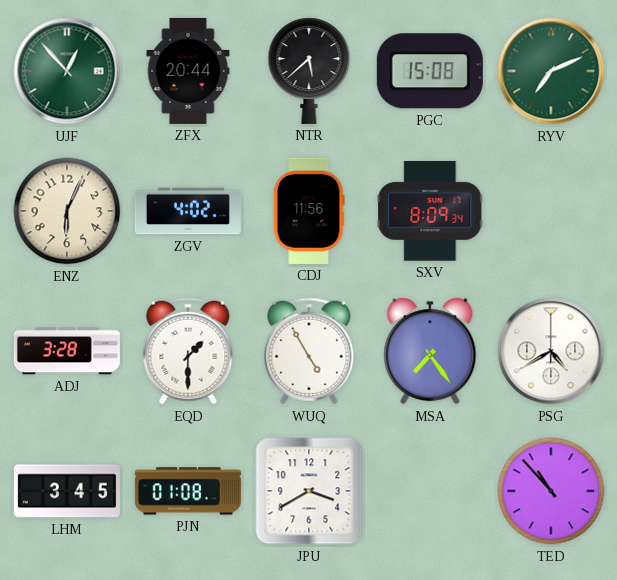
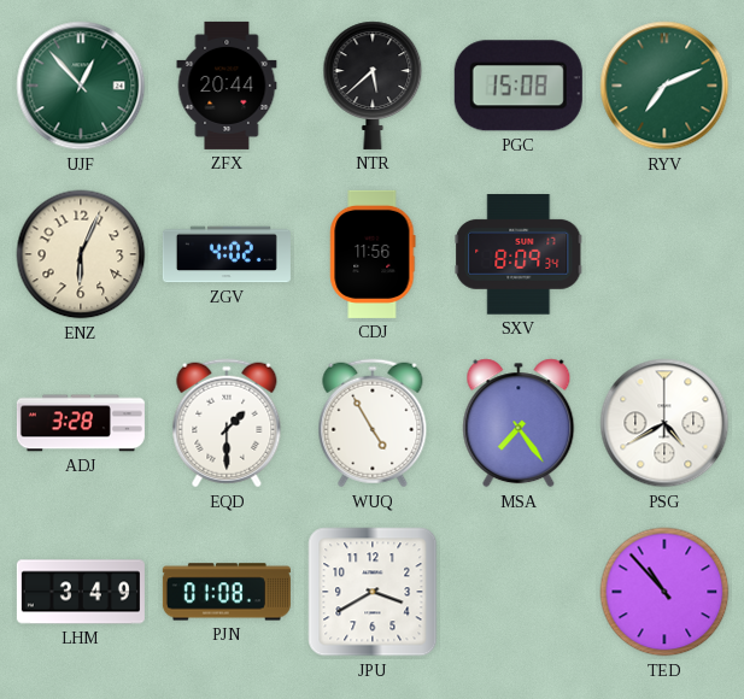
LHM: 3:45 -> 3:49
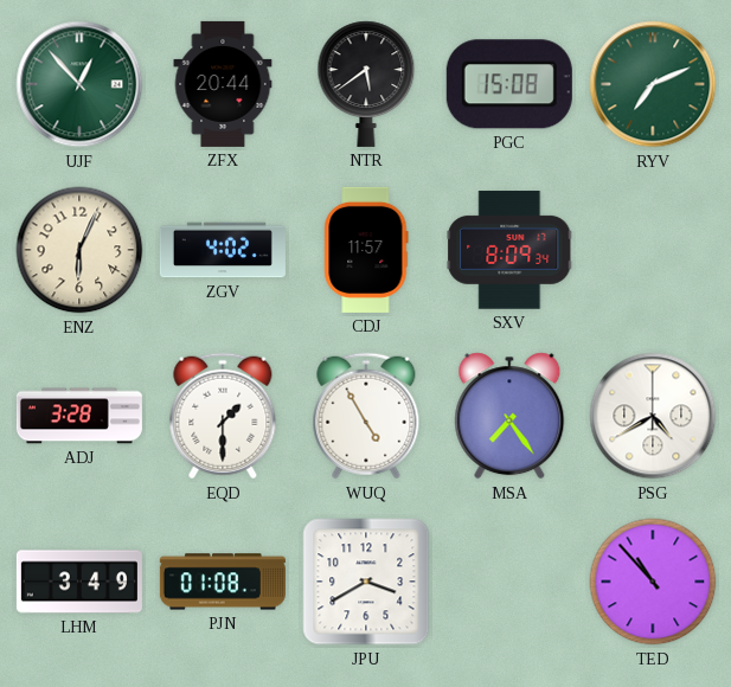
NTR: 5:38 -> 5:39
CDJ: 11:56 -> 11:57
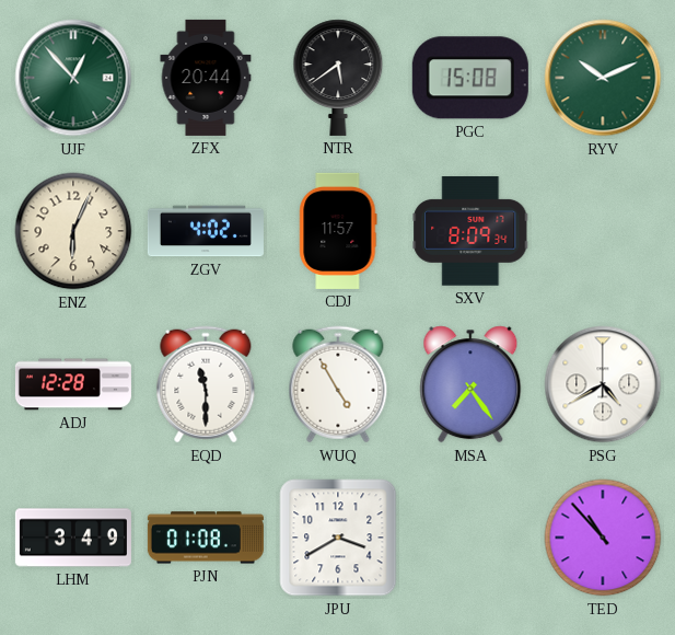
RYV: 7:11 -> 10:11
ADJ: 3:28 -> 12:28
EQD: 1:30 -> 11:30
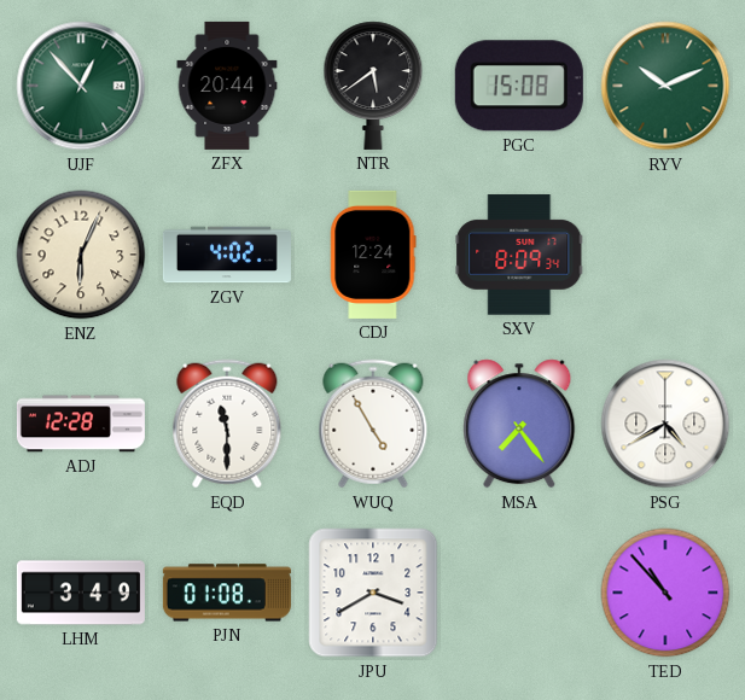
CDJ: 11:57 -> 12:24
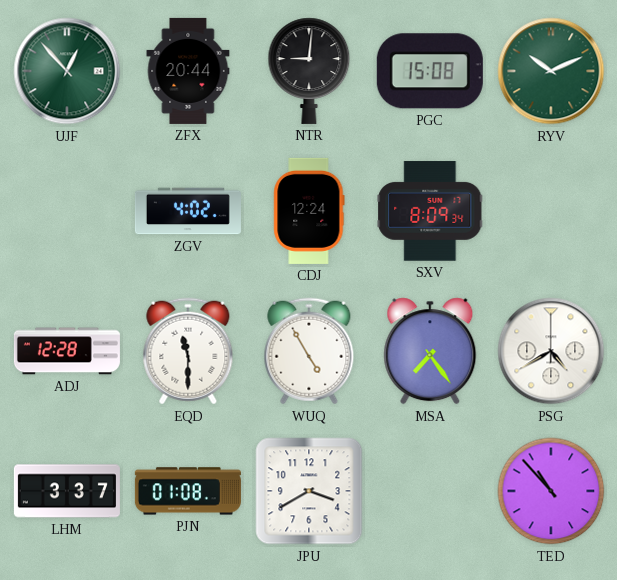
NTR: 5:39 -> 9:01
ENZ: 6:04 -> none
LHM: 3:49 -> 3:37
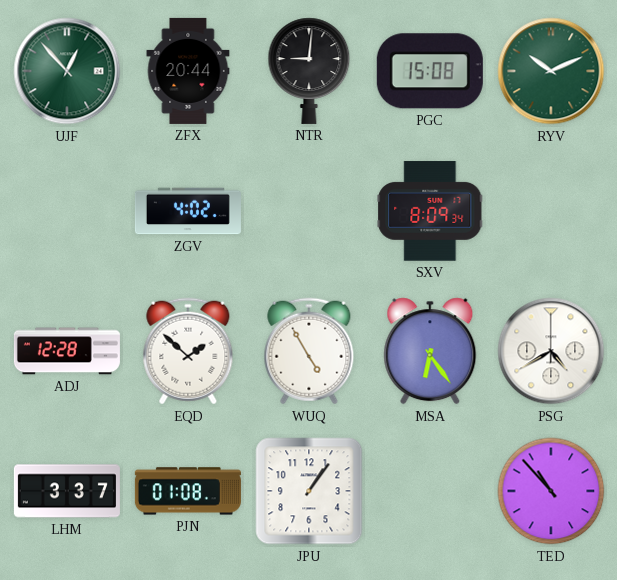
CDJ: 12:24 -> none
EQD: 11:30 -> 1:52
MSA: 7:24 -> 6:24
JPU: 3:40 -> 1:06
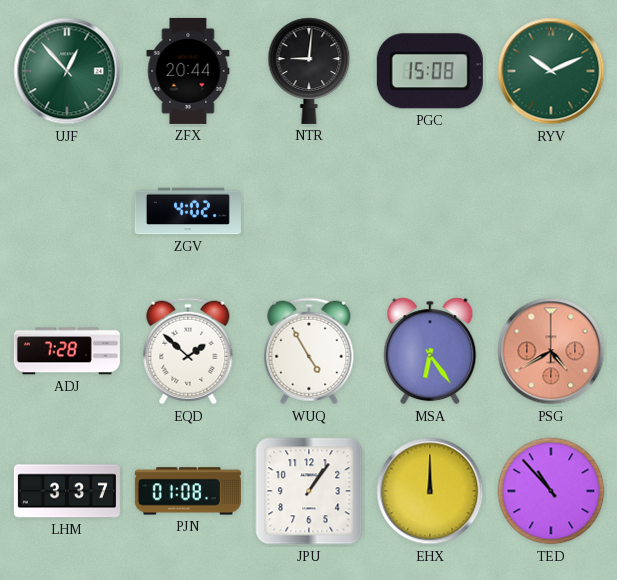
SXV: 8:09 -> none
ADJ: 12:28 -> 7:28
PSG dial: white -> salmon
EHX: none -> 12:00
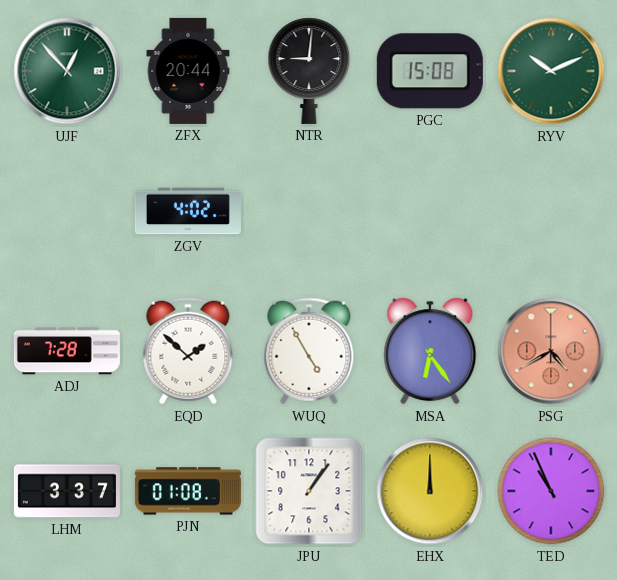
TED: 10:53 -> 10:56
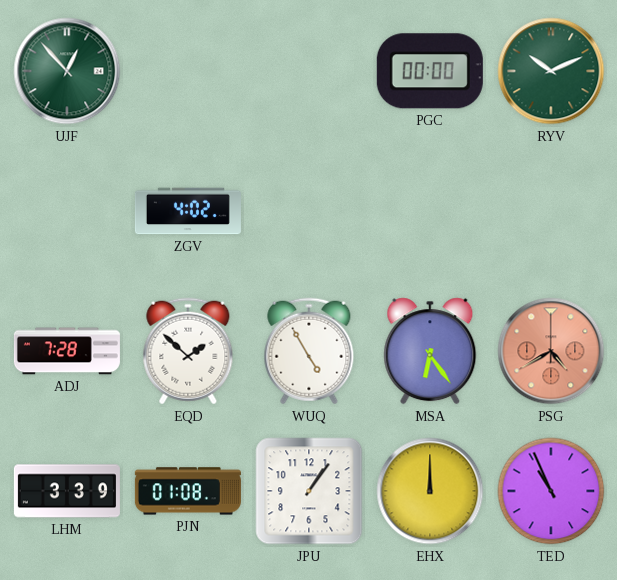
ZFX: 20:44 -> none
NTR: 9:01 -> none
PGC: 15:08 -> 00:00
LHM: 3:37 -> 3:39
